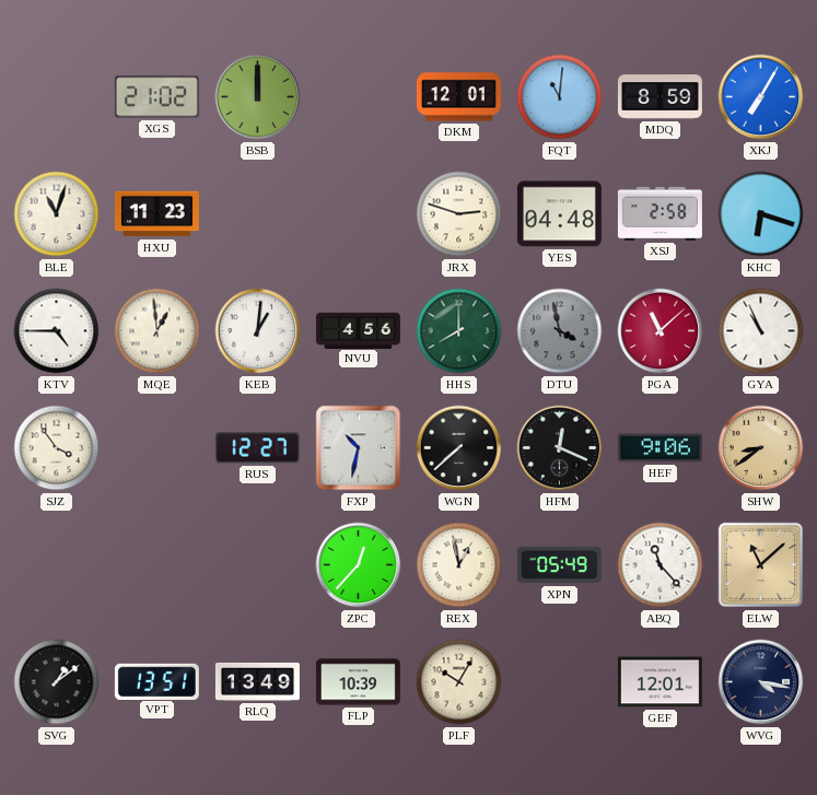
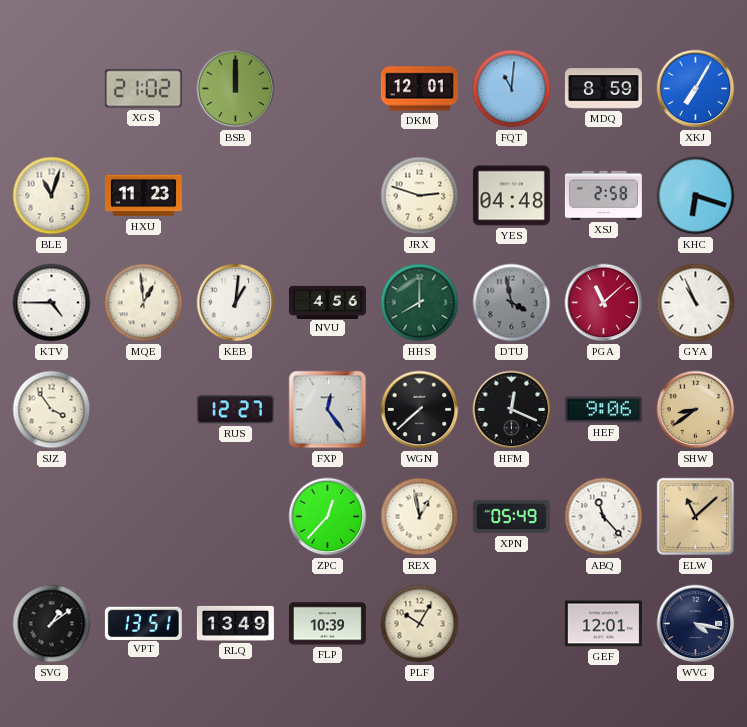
FXP: 10:32 -> 12:24
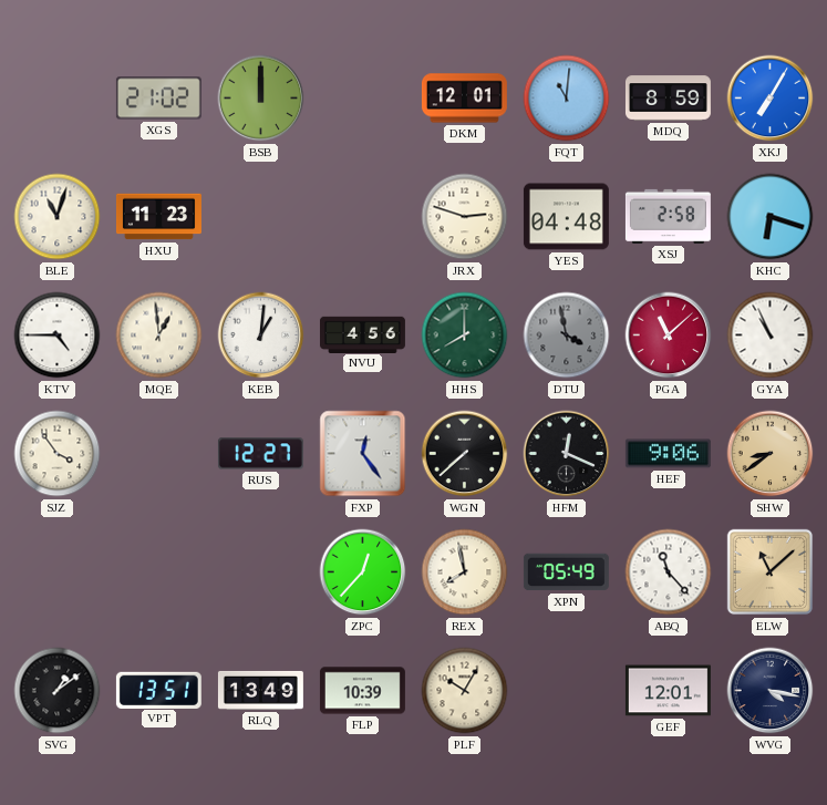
REX: 12:58 -> 7:58
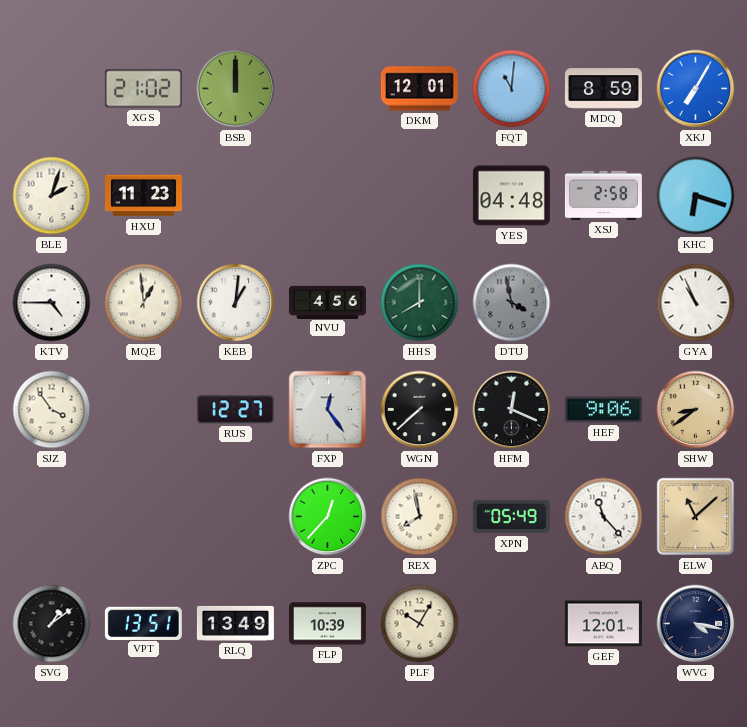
BLE: 11:03 -> 2:03
JRX: 2:48 -> none
PGA: 11:08 -> none
